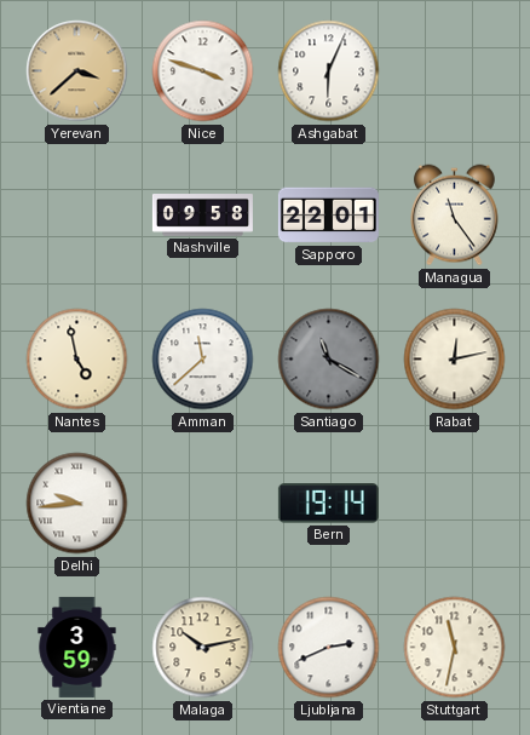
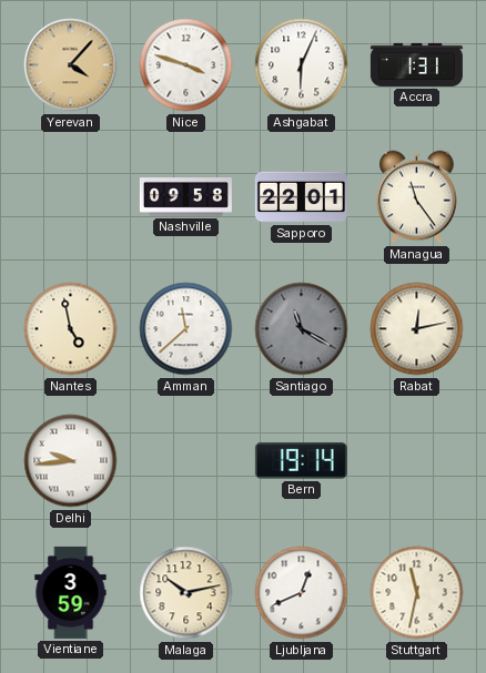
Yerevan: 3:38 -> 4:07
Accra: none -> 1:31
Ljubljana: 2:41 -> 12:41
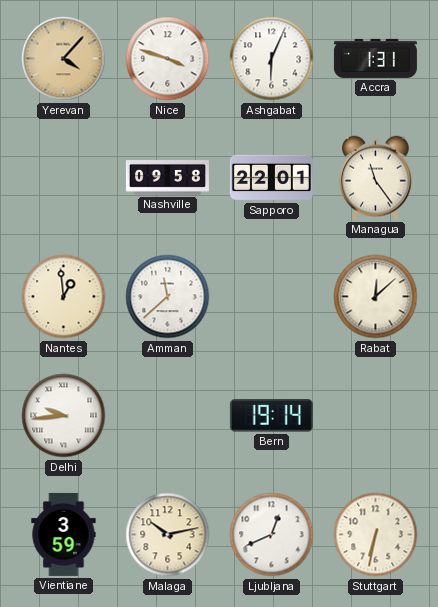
Nantes: 4:58 -> 12:59
Santiago: 11:20 -> none
Rabat: 12:13 -> 12:08
Stuttgart: 11:32 -> 6:32
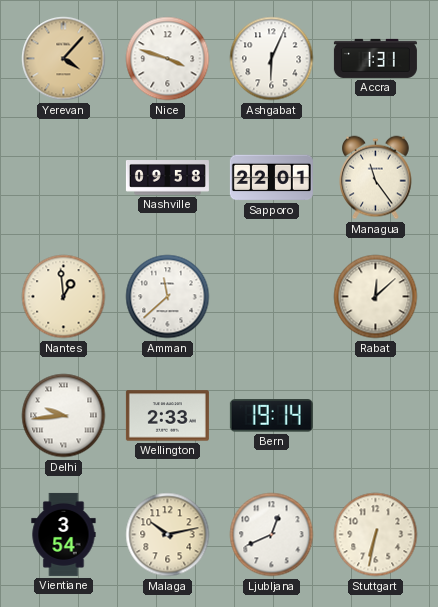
Wellington: none -> 2:33
Vientiane: 3:59 -> 3:54
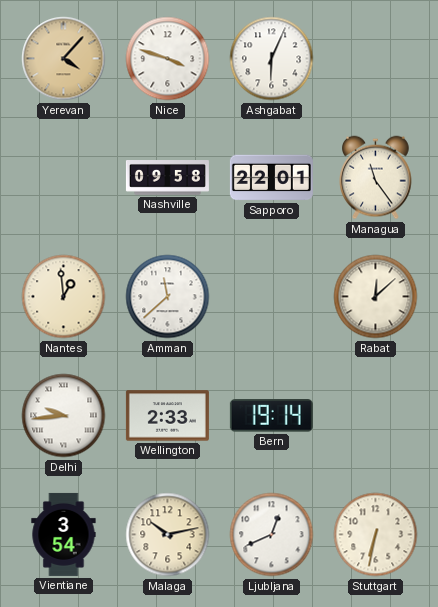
Accra: 1:31 -> none
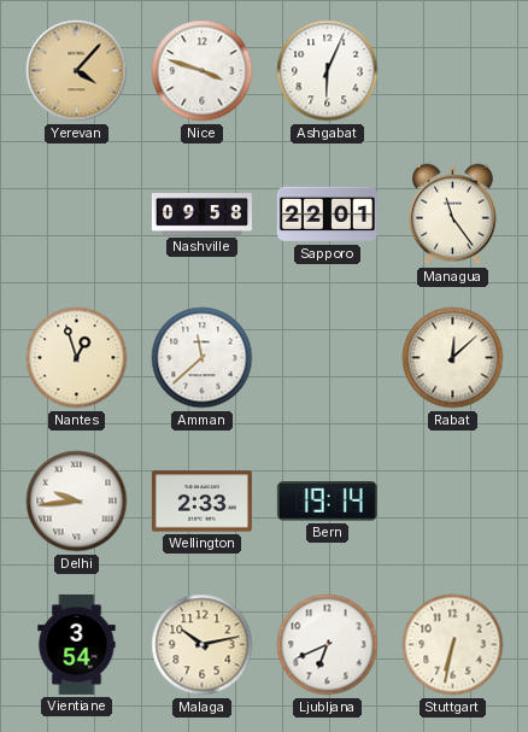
Nantes: 12:59 -> 12:57
Ljubljana: 12:41 -> 6:41
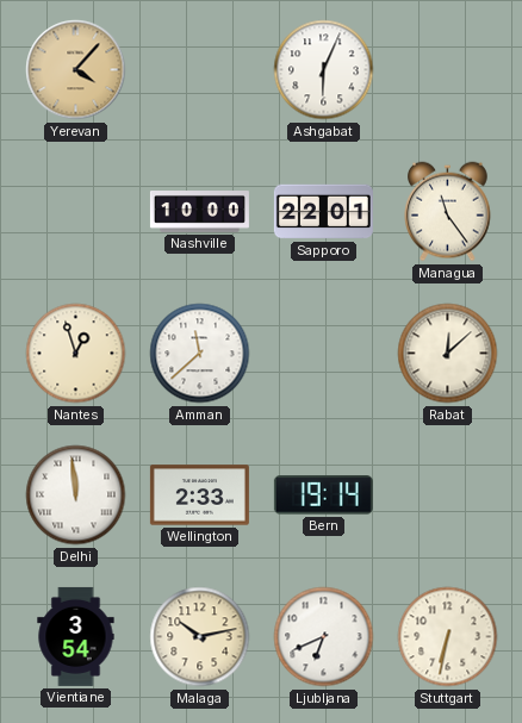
Nice: 3:48 -> none
Nashville: 09:58 -> 10:00
Delhi: 9:44 -> 11:59
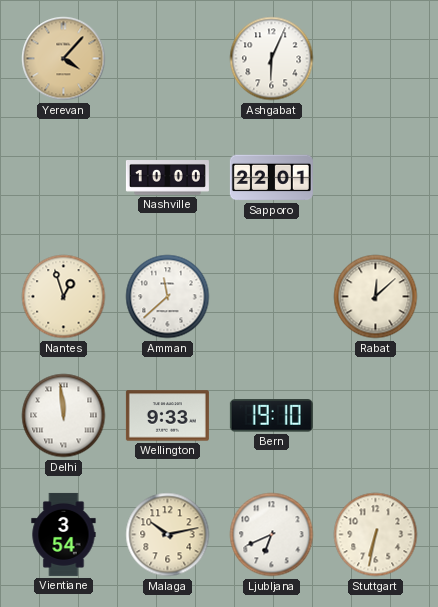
Managua: 11:24 -> none
Wellington: 2:33 -> 9:33
Bern: 19:14 -> 19:10
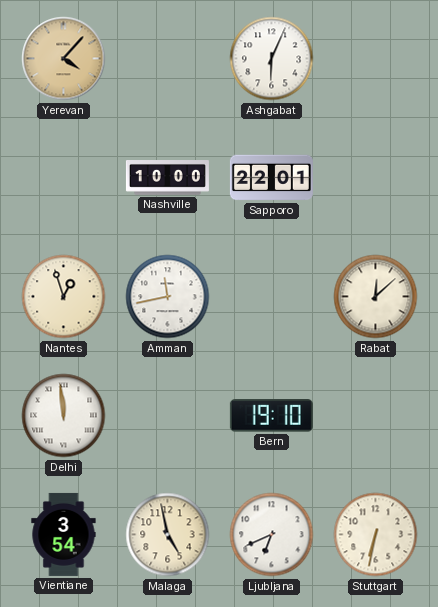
Amman: 11:38 -> 11:43
Wellington: 9:33 -> none
Malaga: 10:13 -> 4:58
